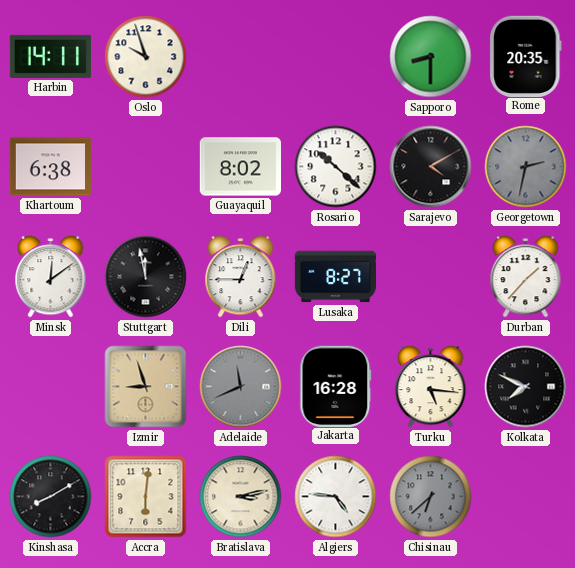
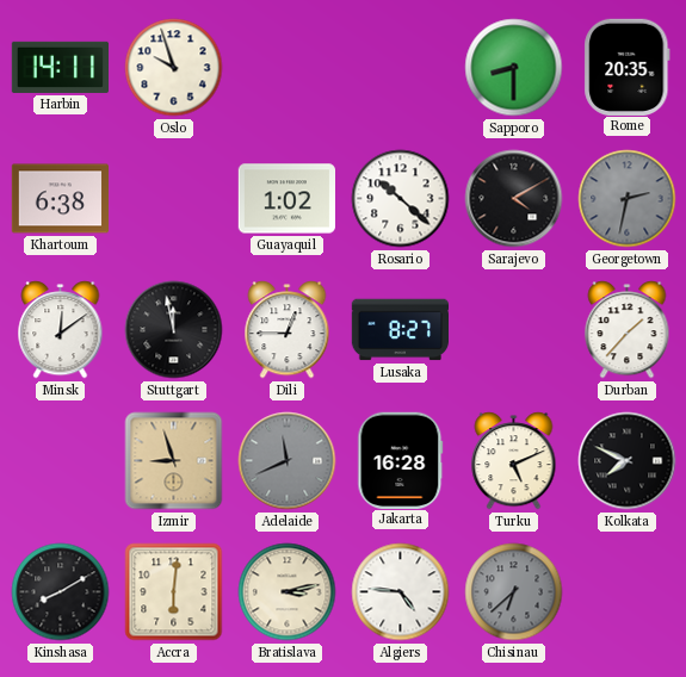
Guayaquil: 8:02 -> 1:02
Turku: 5:16 -> 5:11
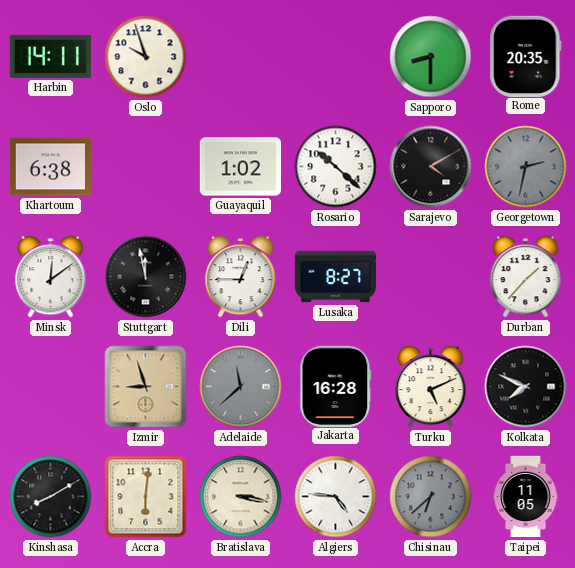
Adelaide: 11:41 -> 11:38
Bratislava: 3:13 -> 3:17
Taipei: none -> 11:05
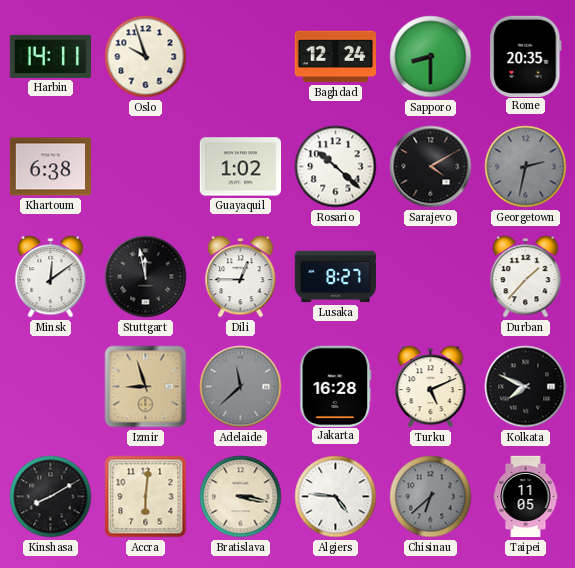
Baghdad: none -> 12:24
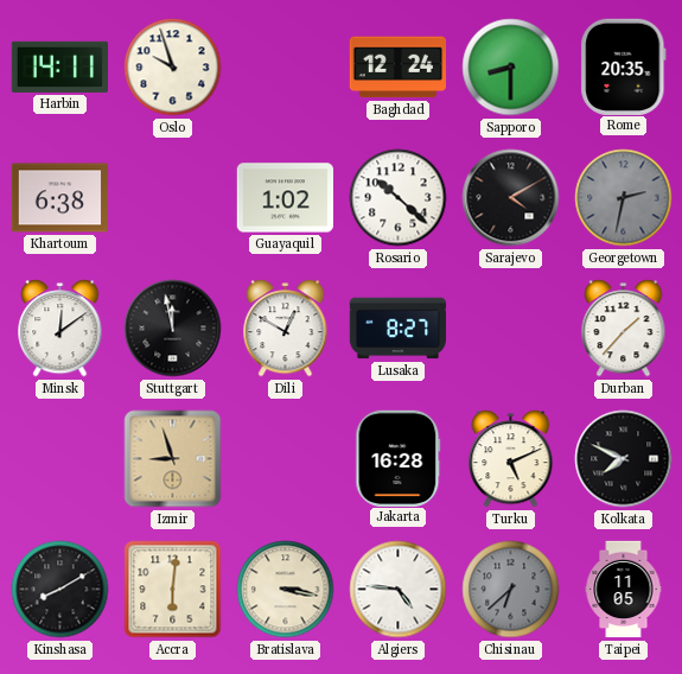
Dili: 12:45 -> 12:50
Adelaide: 11:38 -> none
